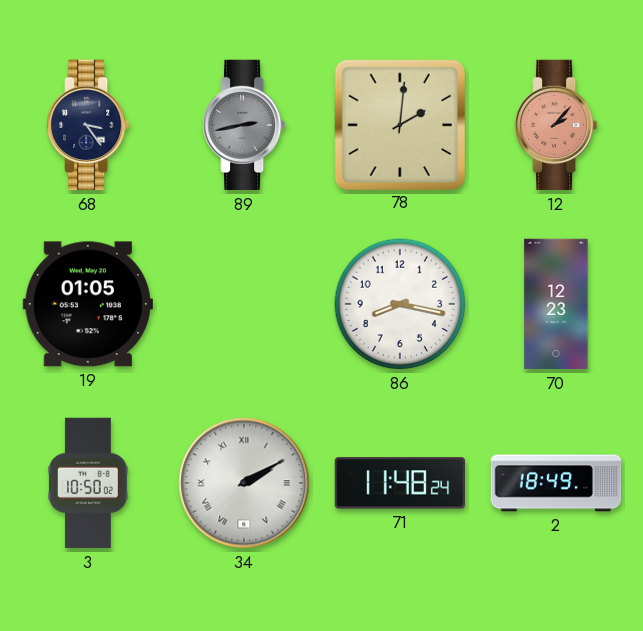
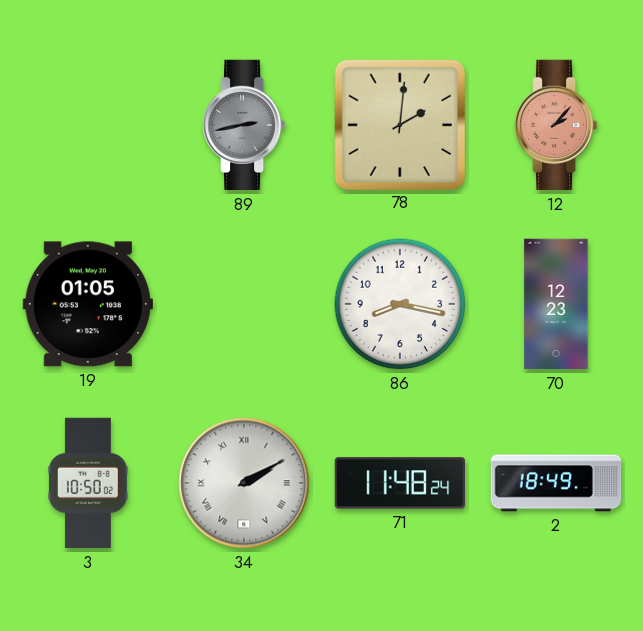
68: 3:24 -> none
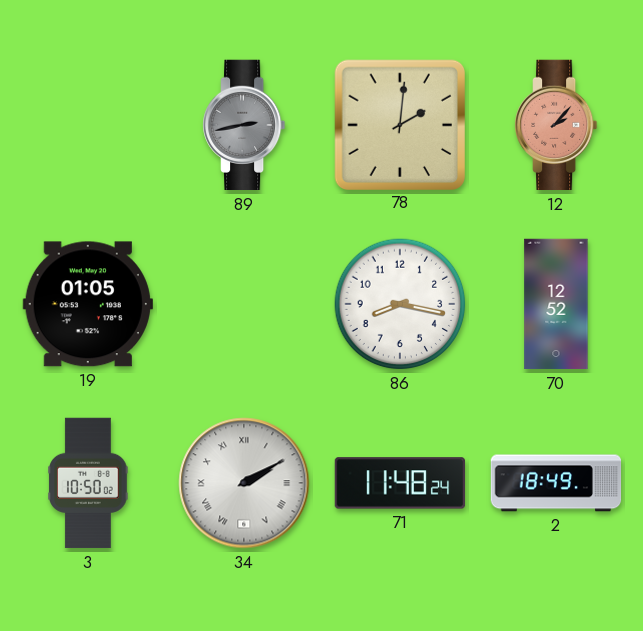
70: 12:23 -> 12:52
